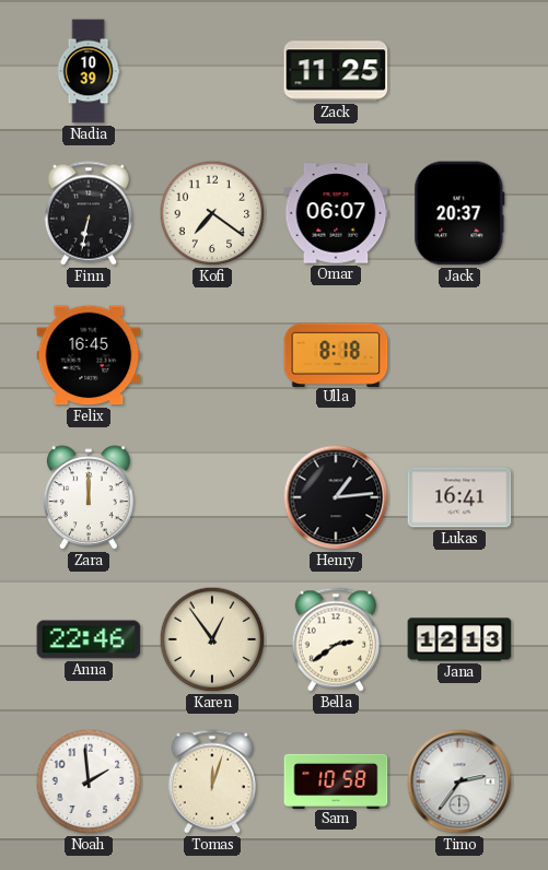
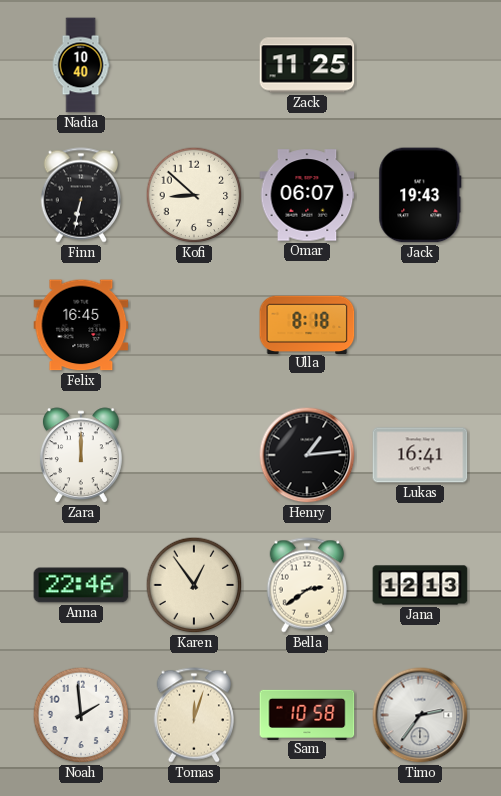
Nadia: 10:39 -> 10:40
Kofi: 7:21 -> 8:52
Jack: 20:37 -> 19:43
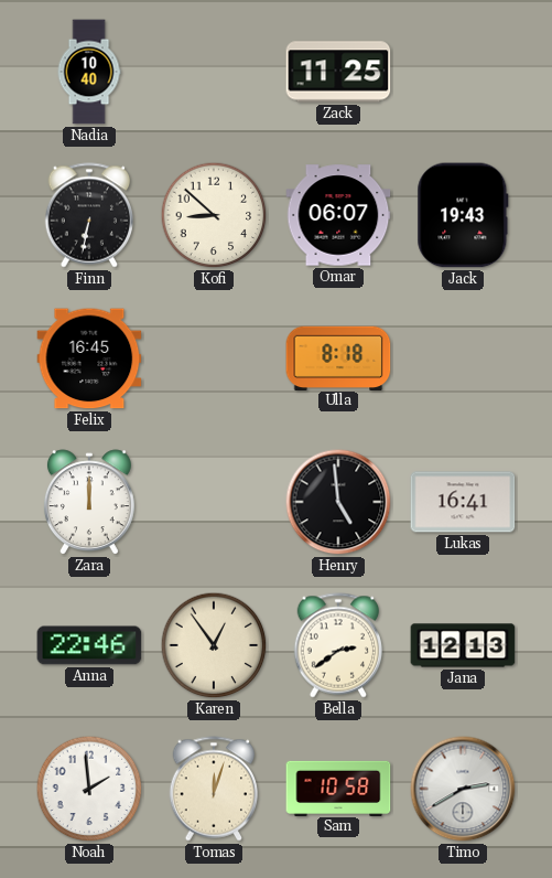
Henry: 1:14 -> 4:59
Timo: 2:36 -> 2:40
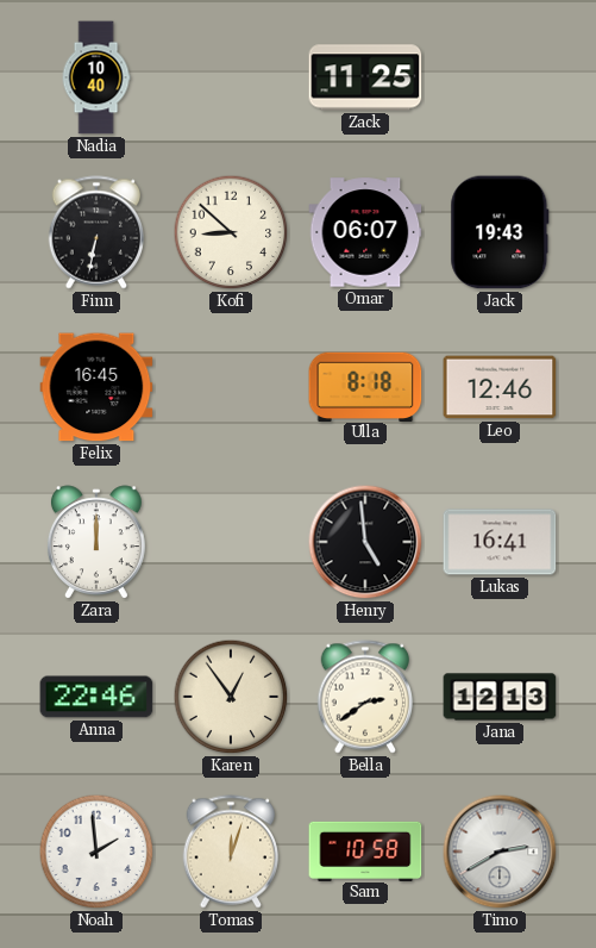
Leo: none -> 12:46
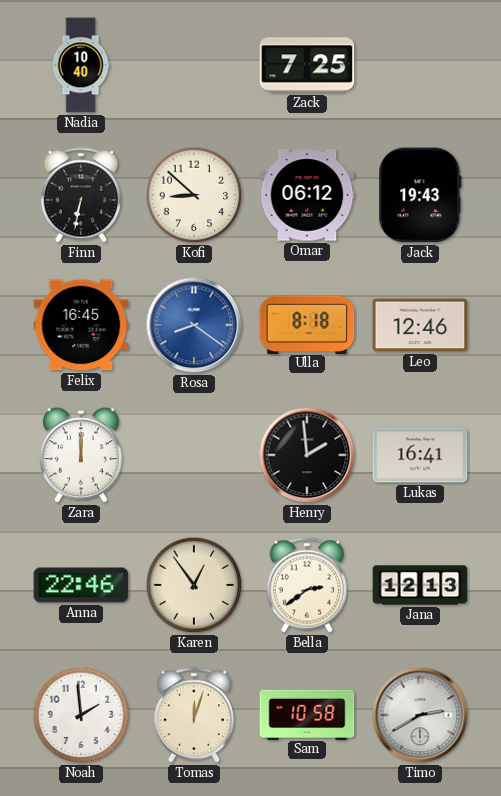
Zack: 11:25 -> 7:25
Omar: 06:07 -> 06:12
Rosa: none -> 8:21
Henry: 4:59 -> 1:59
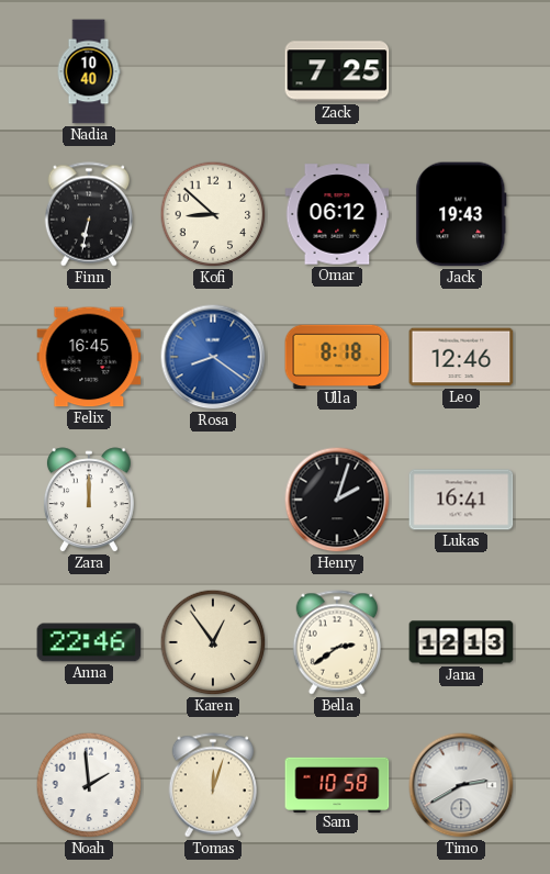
Henry: 1:59 -> 2:03
